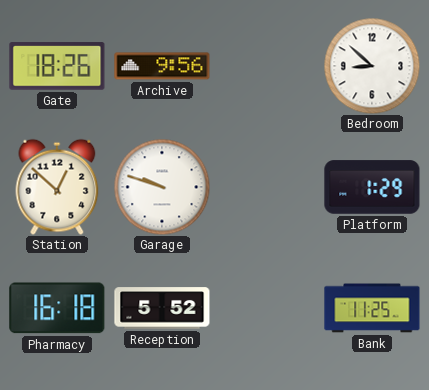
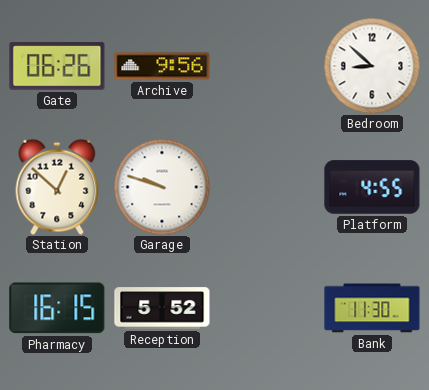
Gate: 18:26 -> 06:26
Platform: 1:29 -> 4:55
Pharmacy: 16:18 -> 16:15
Bank: 11:25 -> 11:30
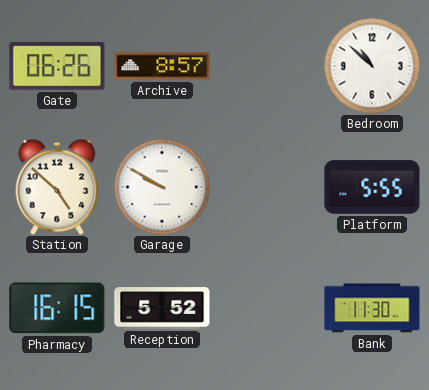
Archive: 9:56 -> 8:57
Bedroom: 8:52 -> 10:52
Station: 12:52 -> 4:52
Garage: 9:48 -> 9:50
Platform: 4:55 -> 5:55
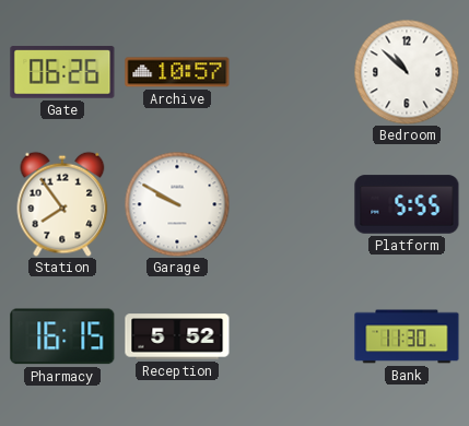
Archive: 8:57 -> 10:57
Station: 4:52 -> 7:54
